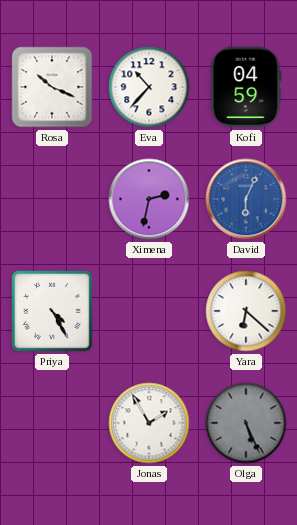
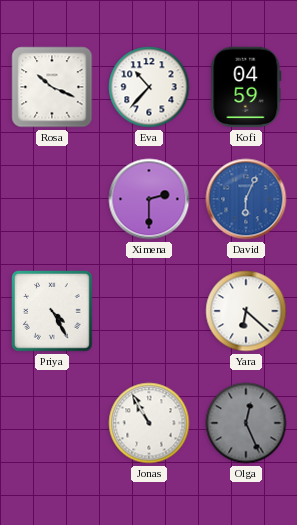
Ximena: 2:32 -> 2:30
Jonas: 1:55 -> 10:55
Olga: 5:26 -> 12:26
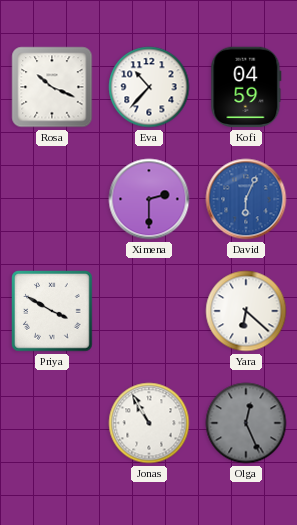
Priya: 4:25 -> 3:50
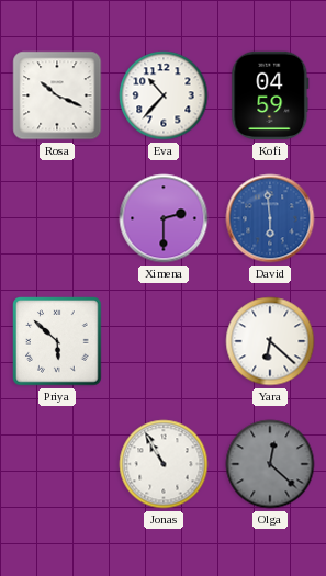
David: 6:04 -> 5:59
Priya: 3:50 -> 5:52
Olga: 12:26 -> 12:22
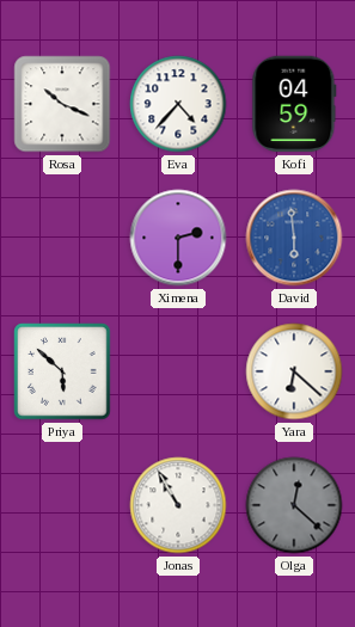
Eva: 10:37 -> 4:37
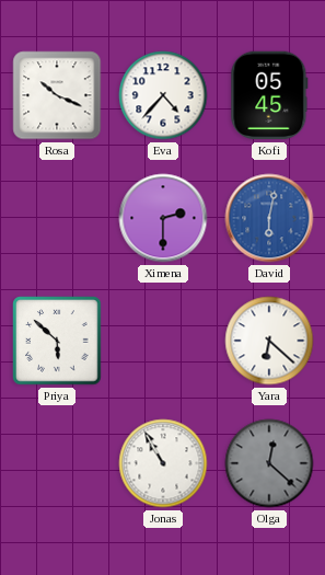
Kofi: 04:59 -> 05:45
David: 5:59 -> 6:02
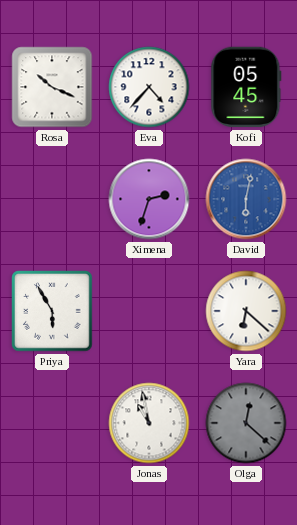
Ximena: 2:30 -> 2:33
Priya: 5:52 -> 5:55
Jonas: 10:55 -> 10:58
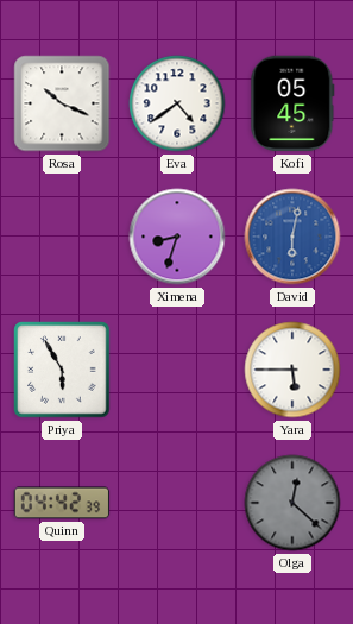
Eva: 4:37 -> 4:39
Ximena: 2:33 -> 8:33
Yara: 6:22 -> 5:45
Quinn: none -> 04:42
Jonas: 10:58 -> none
